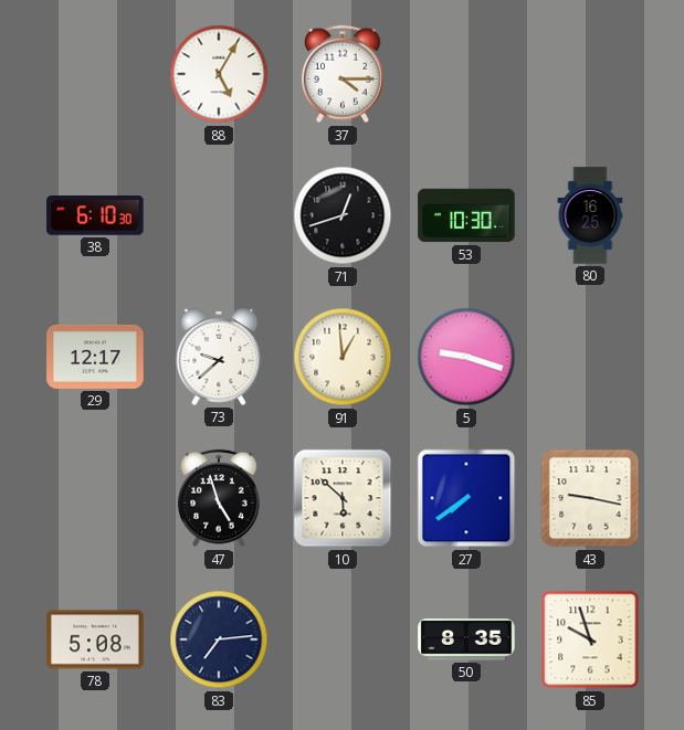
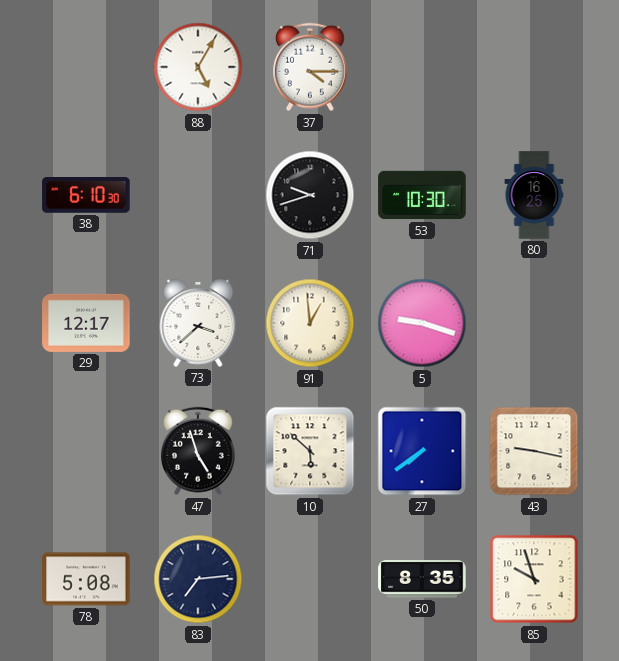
71: 12:42 -> 9:42
73: 9:38 -> 3:38
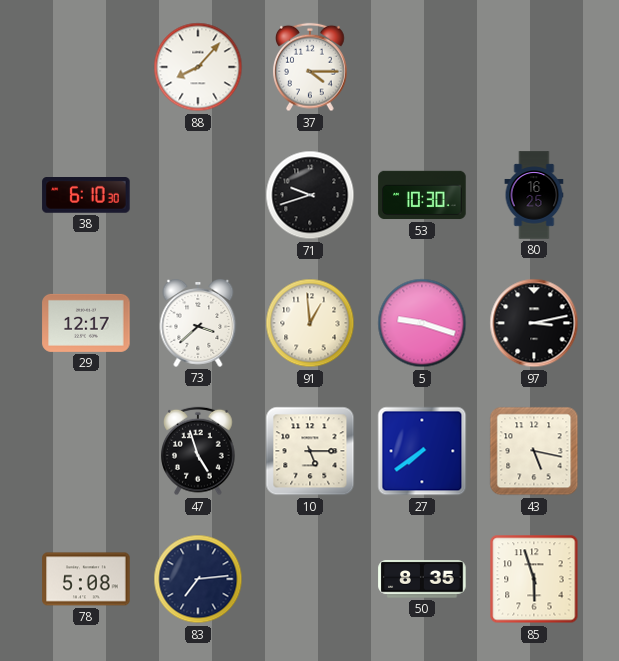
88: 5:05 -> 8:07
97: none -> 3:13
10: 5:52 -> 5:15
43: 9:17 -> 5:17
85: 9:57 -> 5:57
